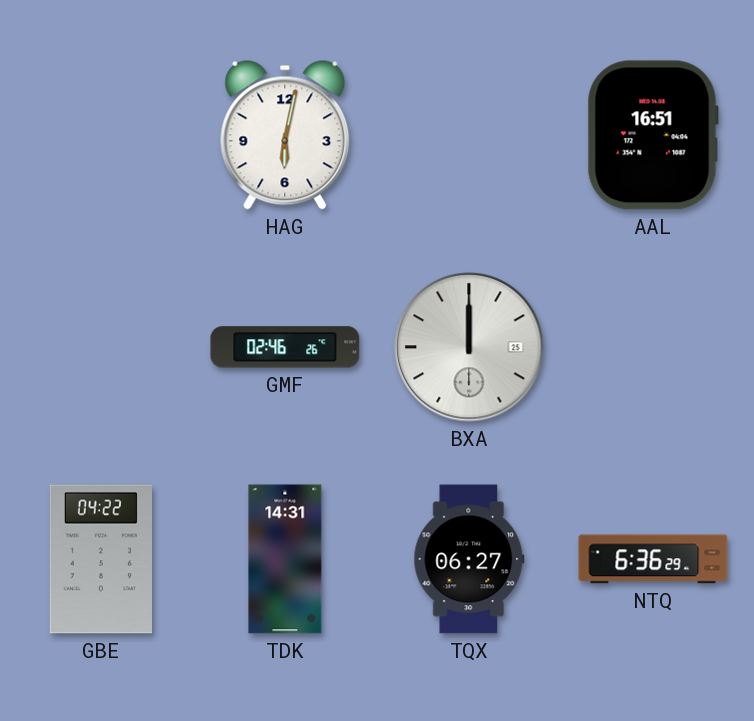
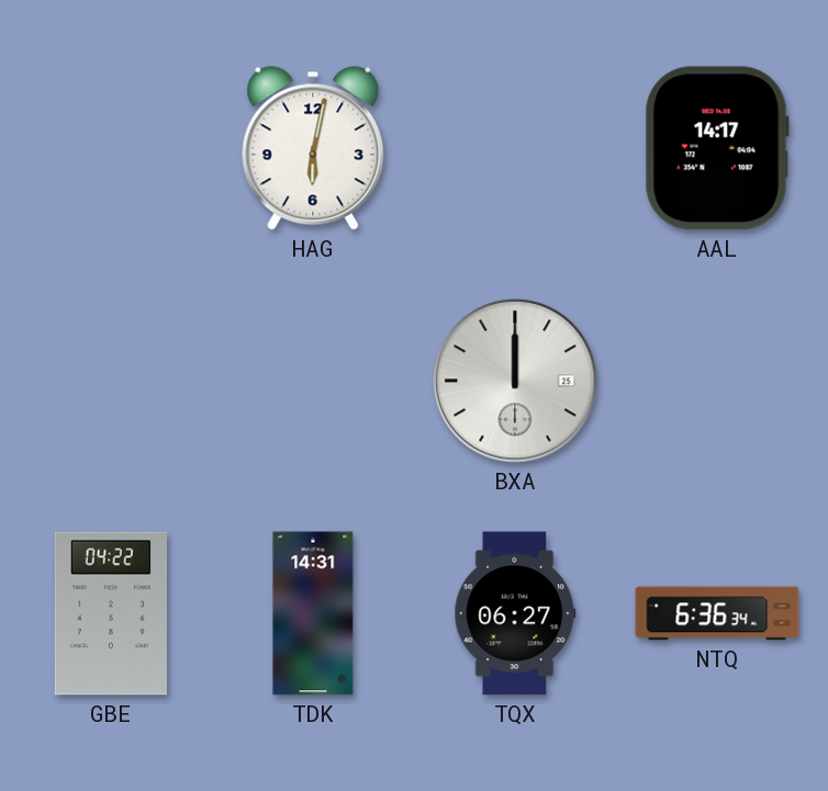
AAL: 16:51 -> 14:17
GMF: 02:46 -> none
NTQ: 6:36:29 -> 6:36:34
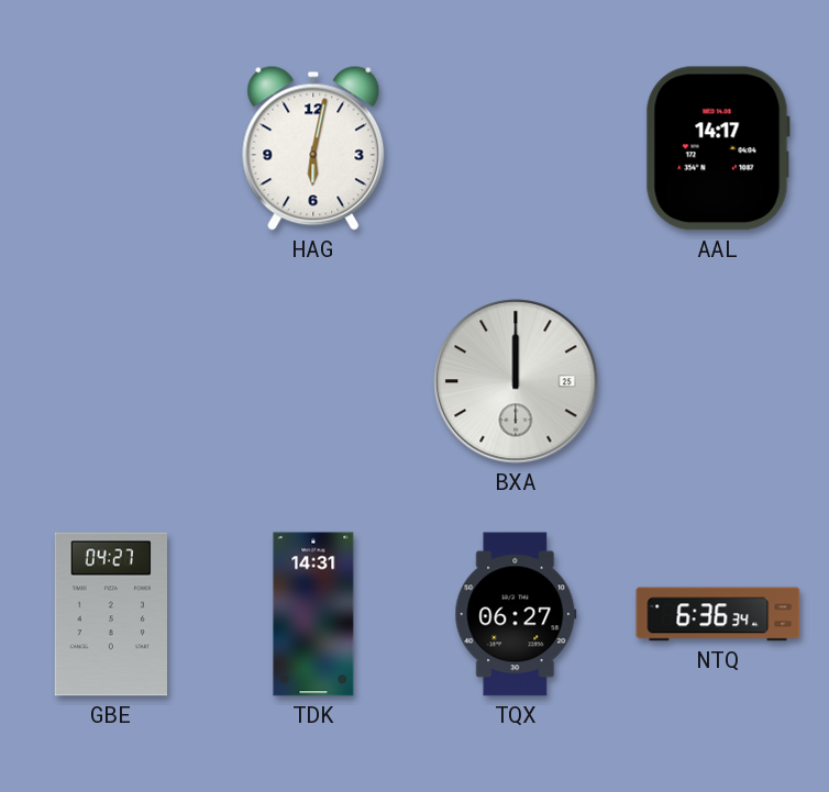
GBE: 04:22 -> 04:27
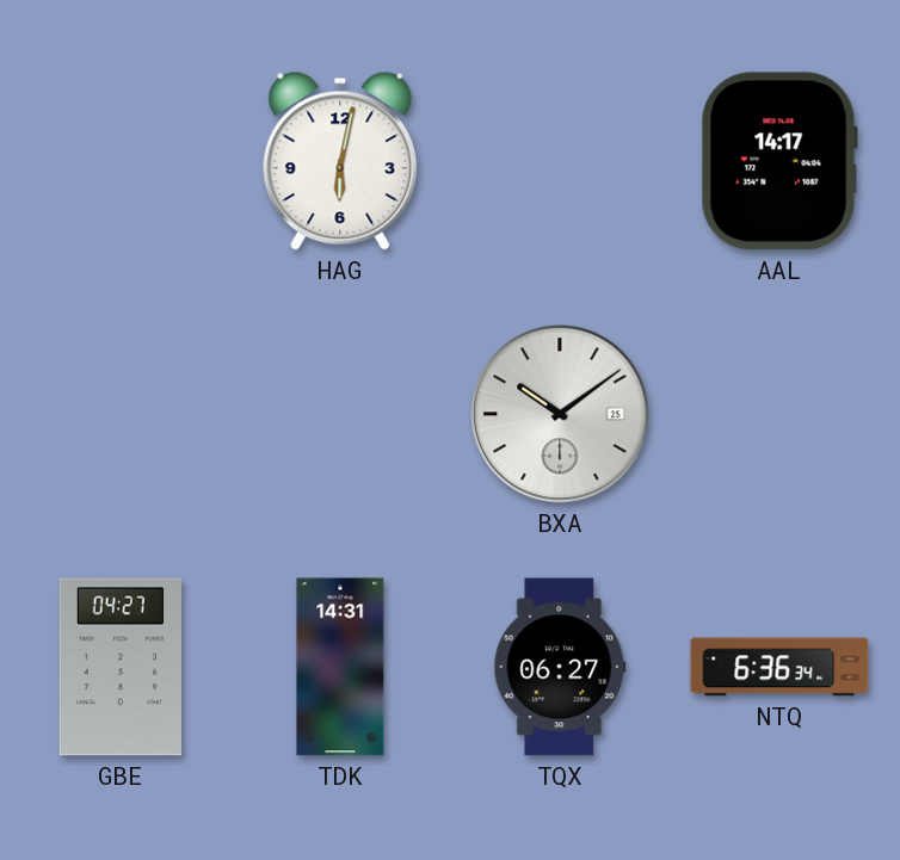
BXA: 12:00 -> 10:09
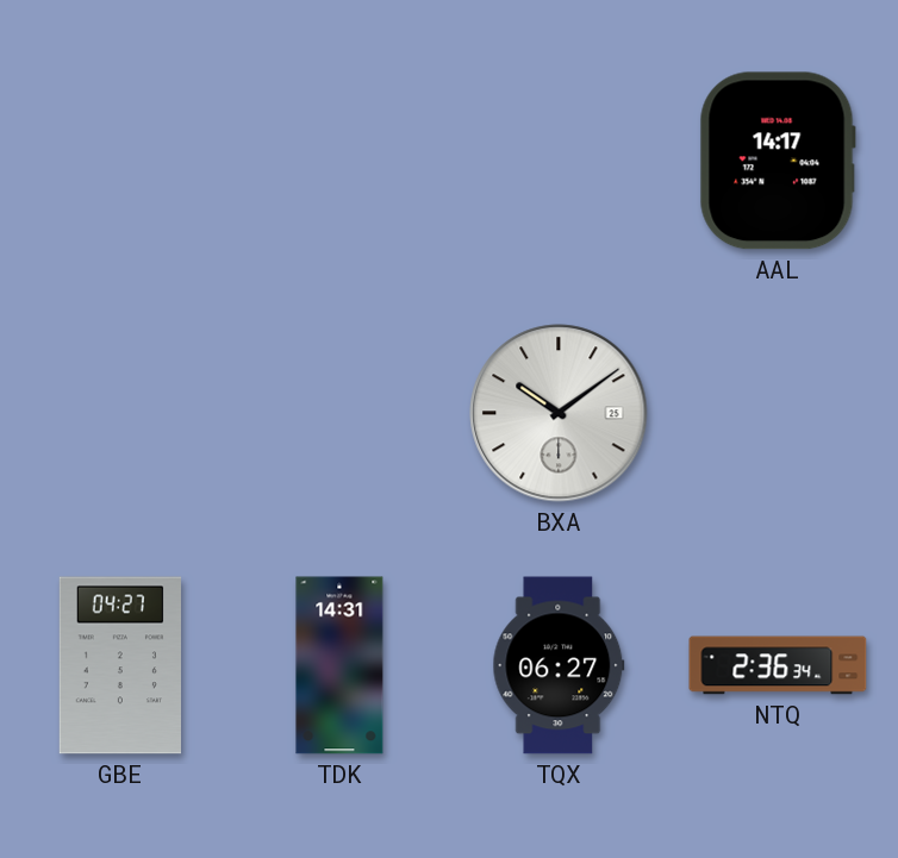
HAG: 6:02 -> none
NTQ: 6:36 -> 2:36
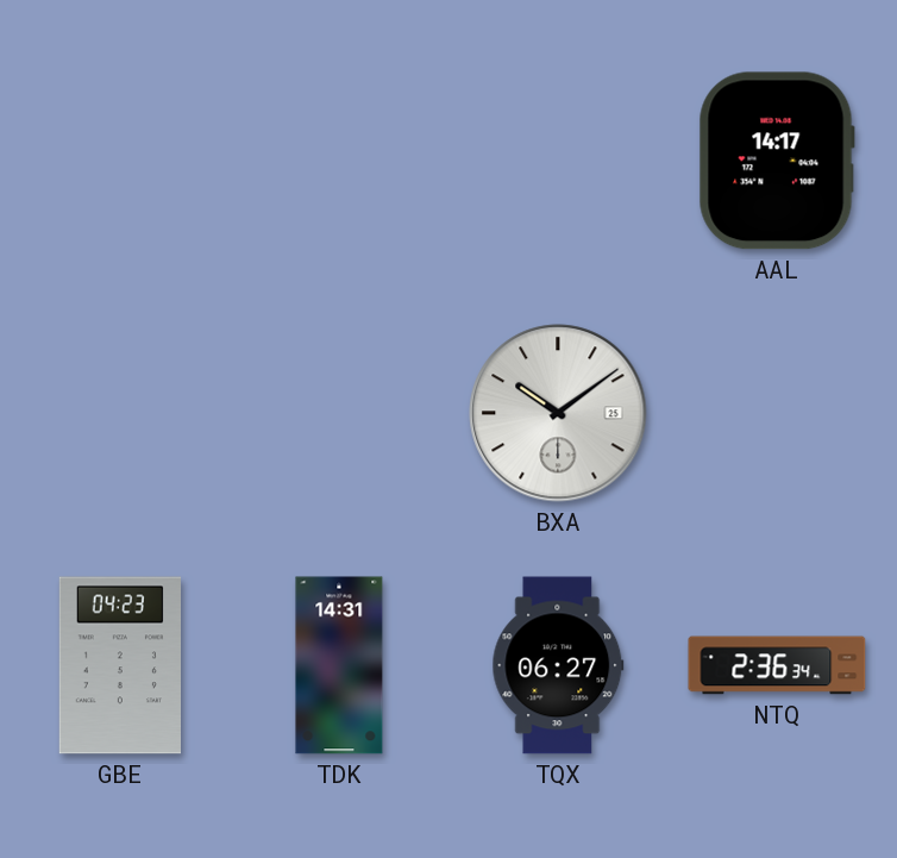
GBE: 04:27 -> 04:23
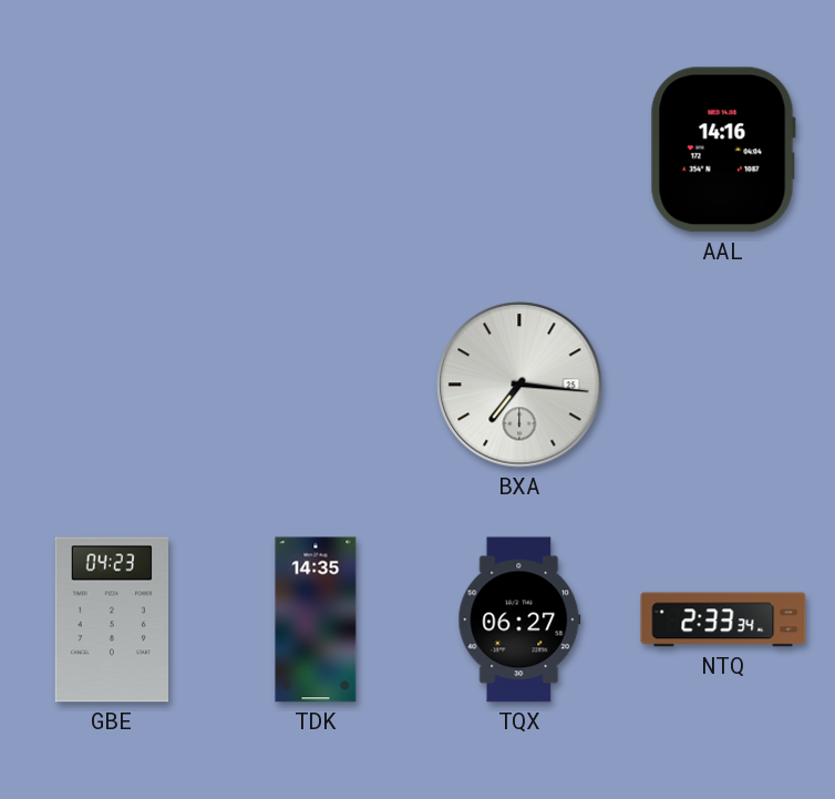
AAL: 14:17 -> 14:16
BXA: 10:09 -> 7:16
TDK: 14:31 -> 14:35
NTQ: 2:36 -> 2:33
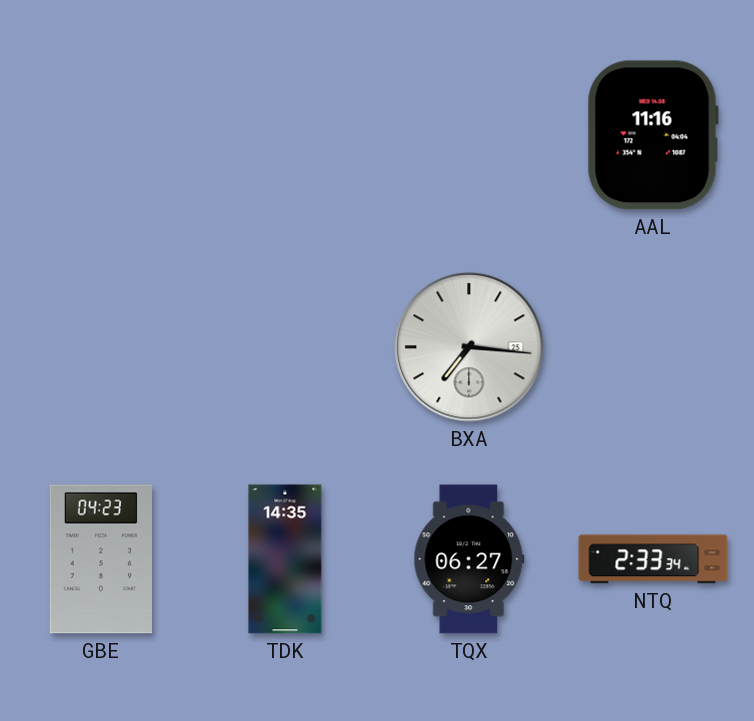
AAL: 14:16 -> 11:16
